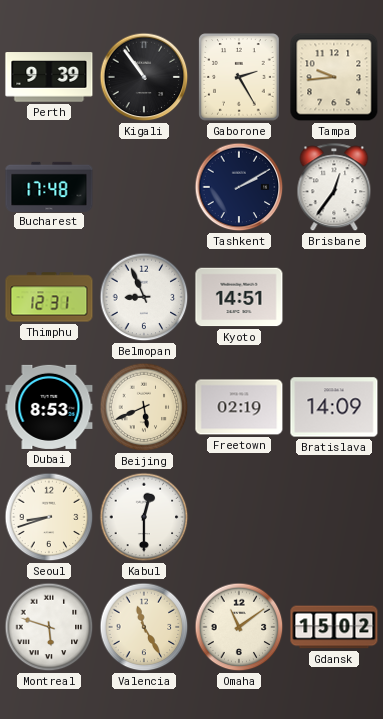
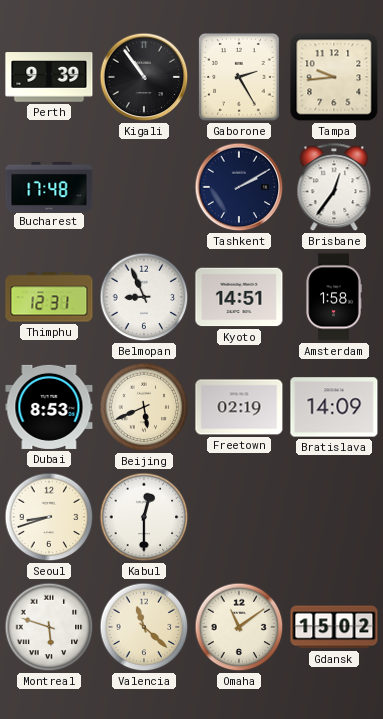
Amsterdam: none -> 1:58
Valencia: 11:25 -> 11:22
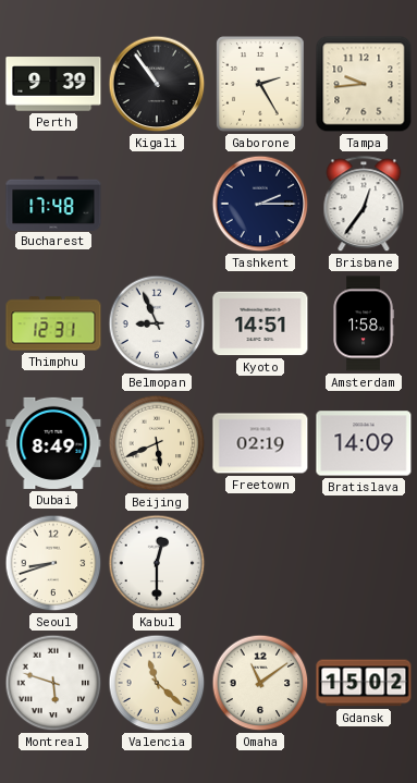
Tashkent: 2:10 -> 2:15
Dubai: 8:53 -> 8:49
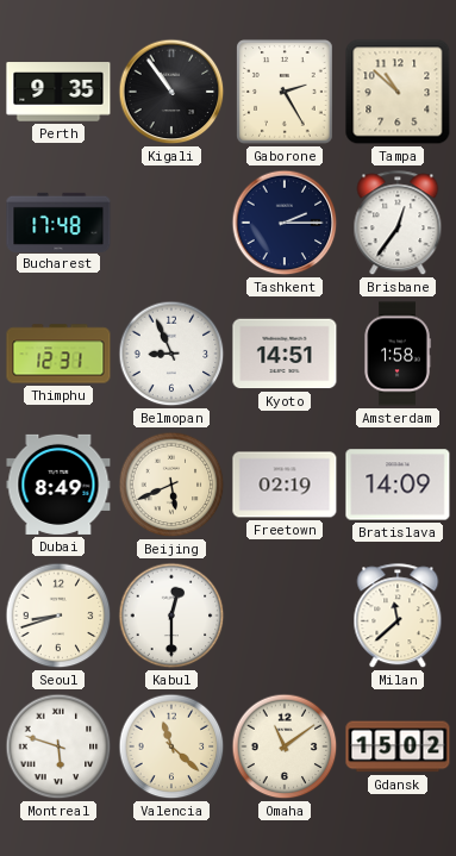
Perth: 9:39 -> 9:35
Tampa: 9:44 -> 10:52
Milan: none -> 11:38
